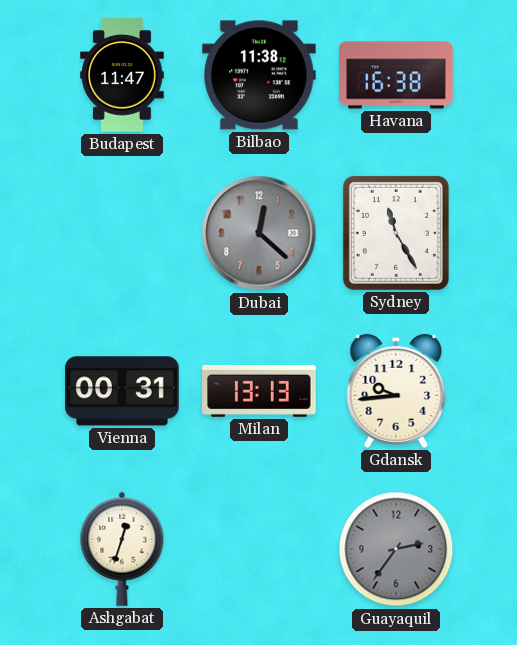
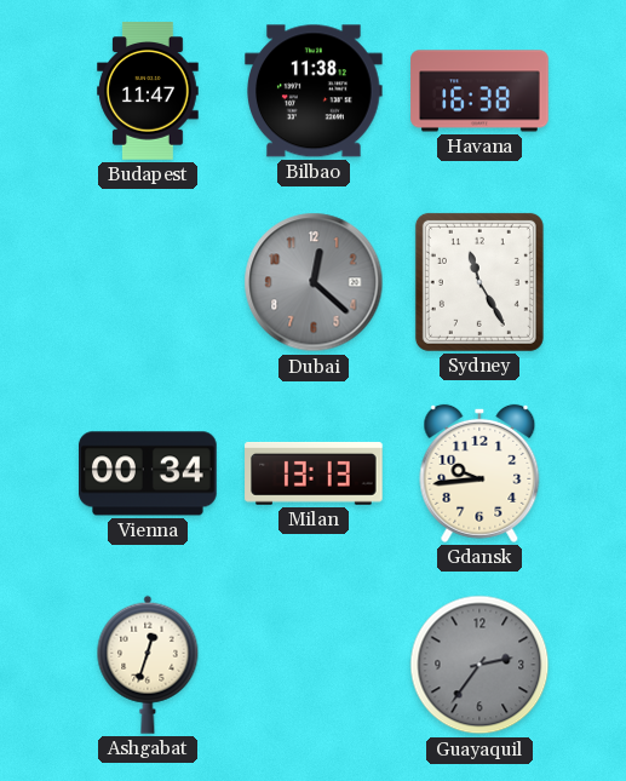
Vienna: 00:31 -> 00:34
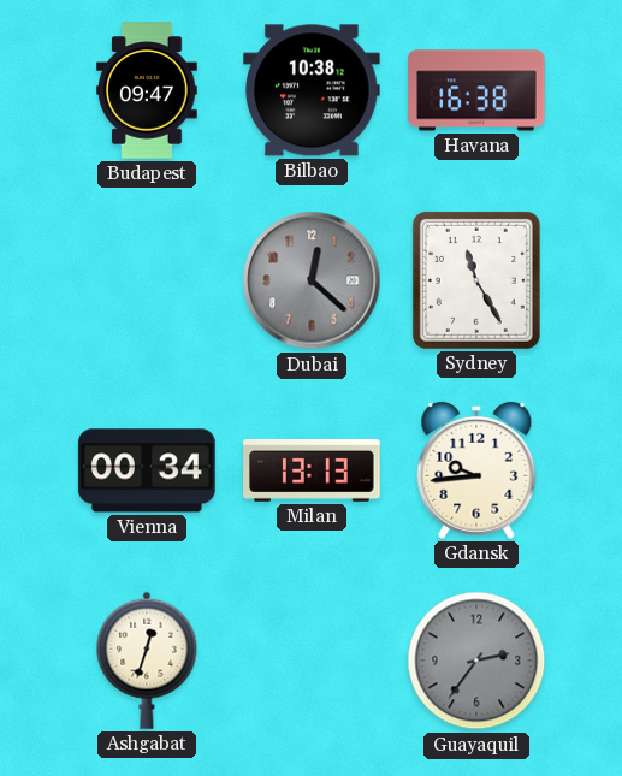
Budapest: 11:47 -> 09:47
Bilbao: 11:38 -> 10:38
